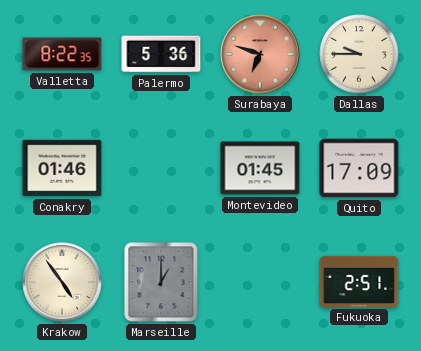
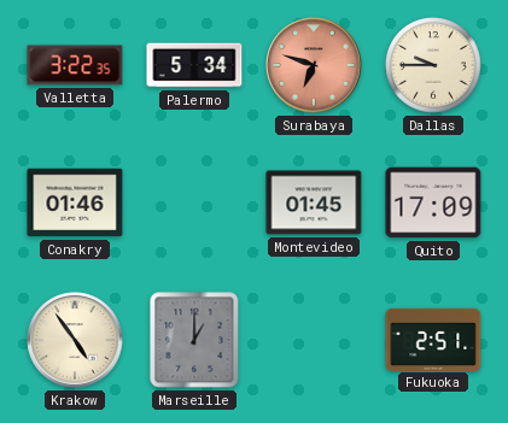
Valletta: 8:22 -> 3:22
Palermo: 5:36 -> 5:34
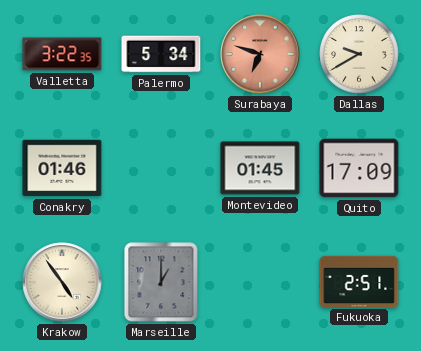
Dallas: 9:45 -> 9:40
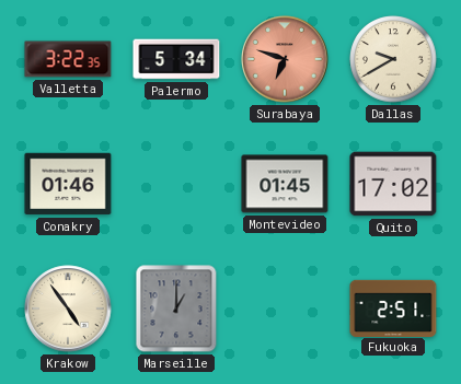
Quito: 17:09 -> 17:02
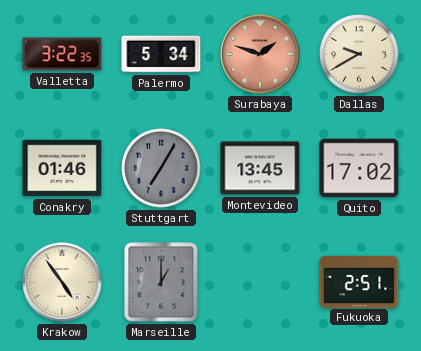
Surabaya: 6:48 -> 1:48
Stuttgart: none -> 7:05
Montevideo: 01:45 -> 13:45
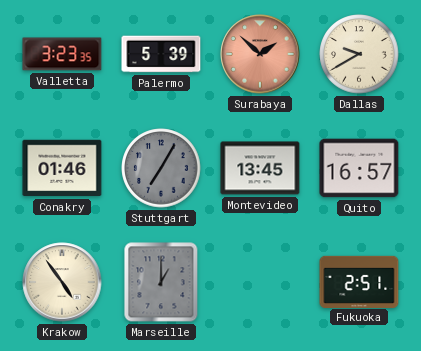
Valletta: 3:22 -> 3:23
Palermo: 5:34 -> 5:39
Surabaya: 1:48 -> 1:52
Quito: 17:02 -> 16:57
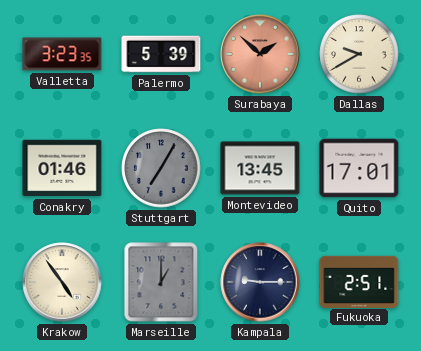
Quito: 16:57 -> 17:01
Kampala: none -> 9:15
